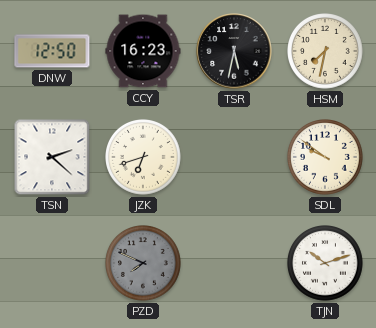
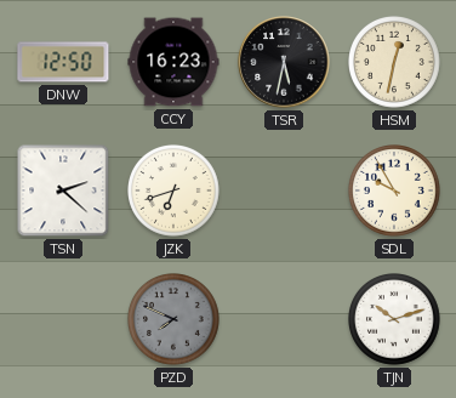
HSM: 7:32 -> 12:32
SDL: 9:51 -> 9:55
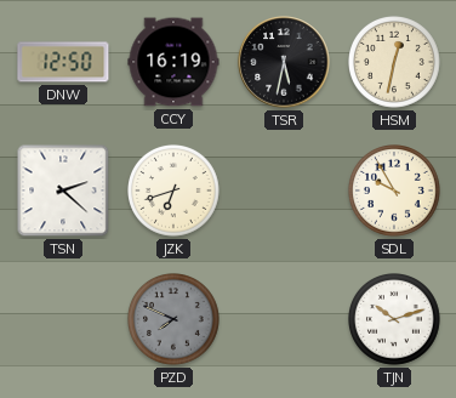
CCY: 16:23 -> 16:19
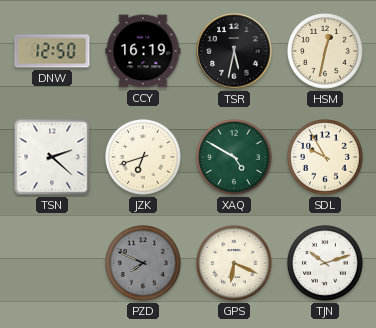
XAQ: none -> 4:50
GPS: none -> 6:19
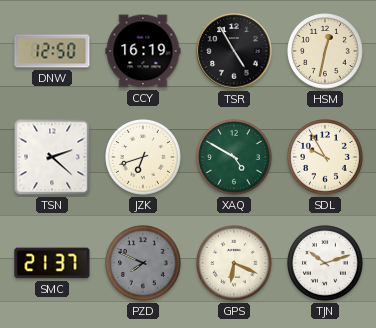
TSR: 5:32 -> 4:55
SMC: none -> 21:37
